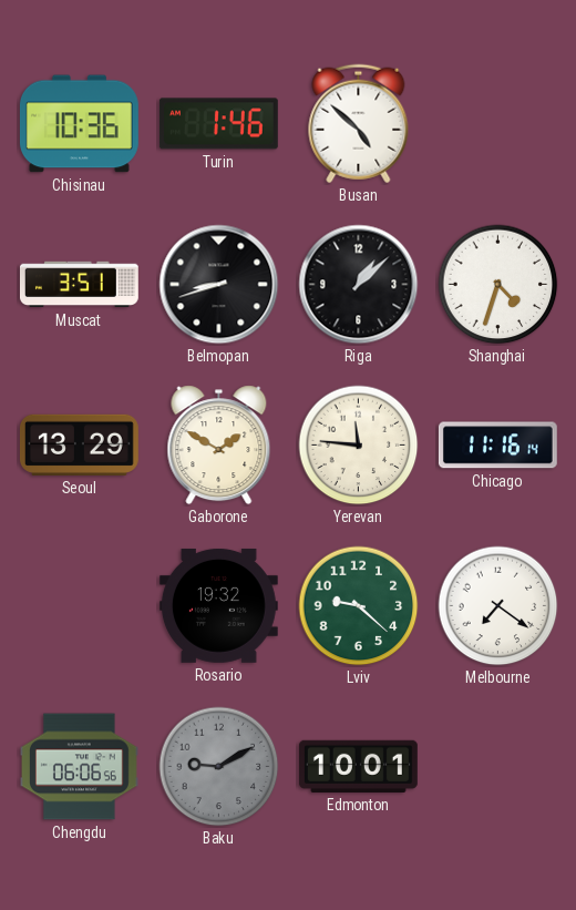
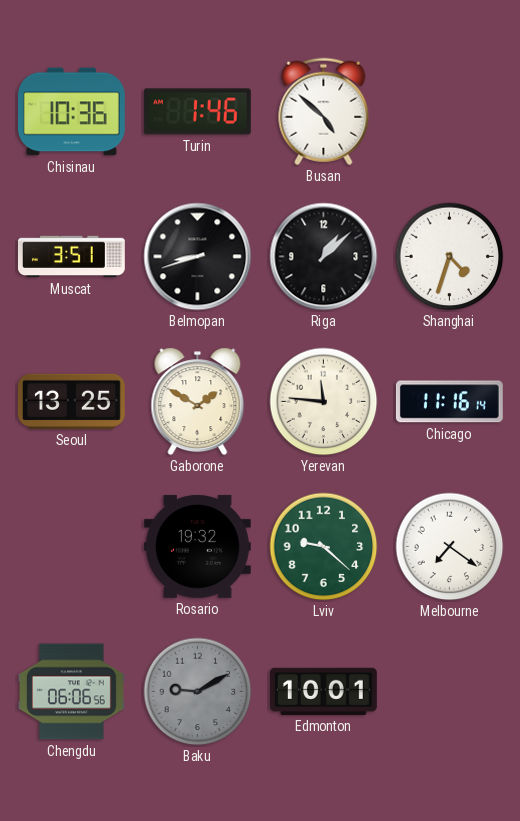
Seoul: 13:29 -> 13:25
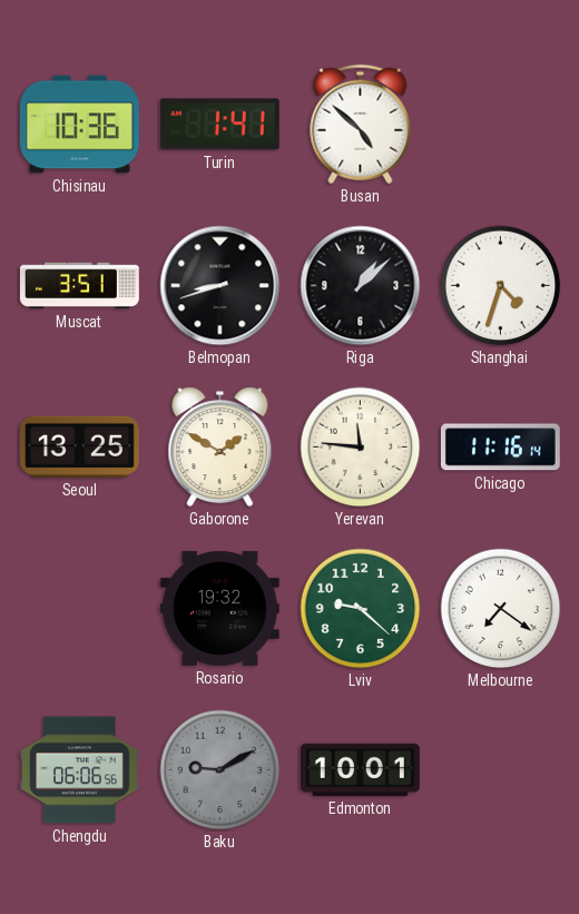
Turin: 1:46 -> 1:41
